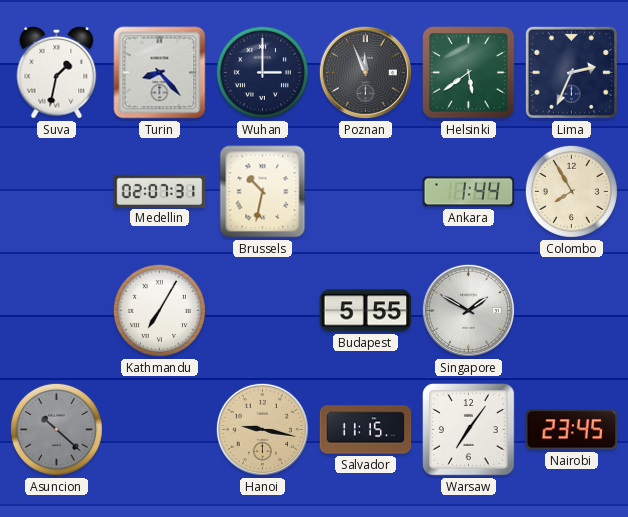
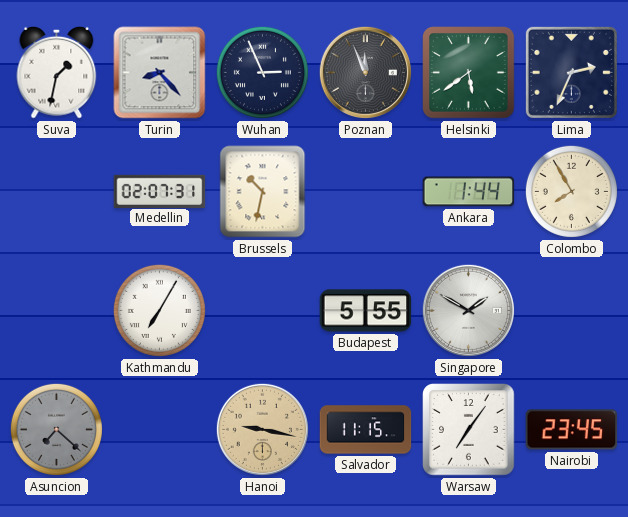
Wuhan: 3:00 -> 2:56
Asuncion: 10:22 -> 7:22
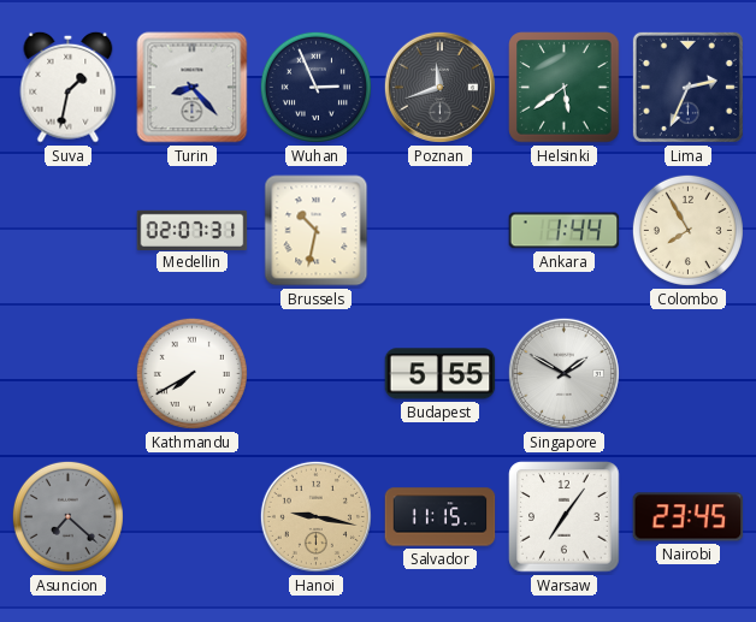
Poznan: 11:56 -> 11:42
Kathmandu: 7:05 -> 7:40
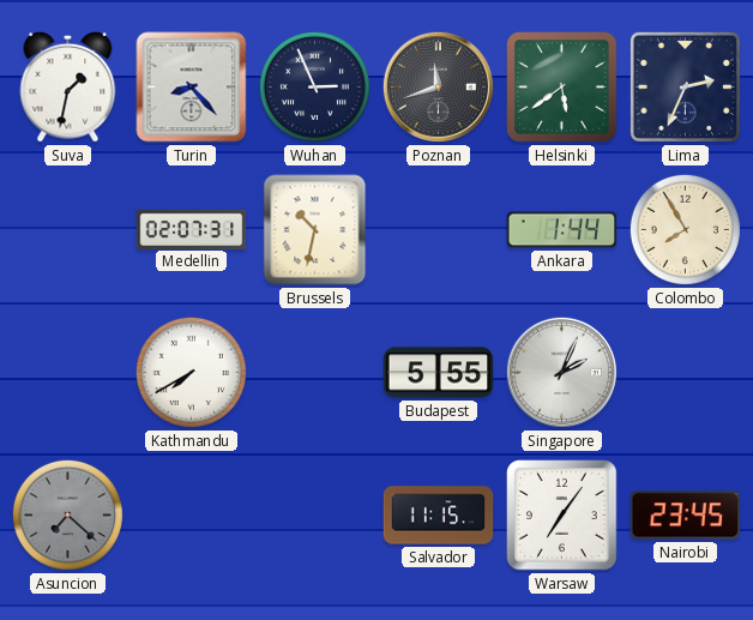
Singapore: 1:50 -> 2:04
Hanoi: 9:17 -> none
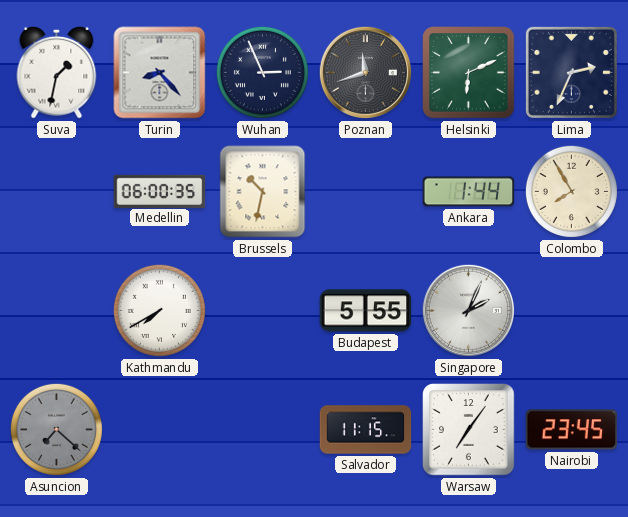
Helsinki: 5:39 -> 6:11
Medellin: 02:07 -> 06:00
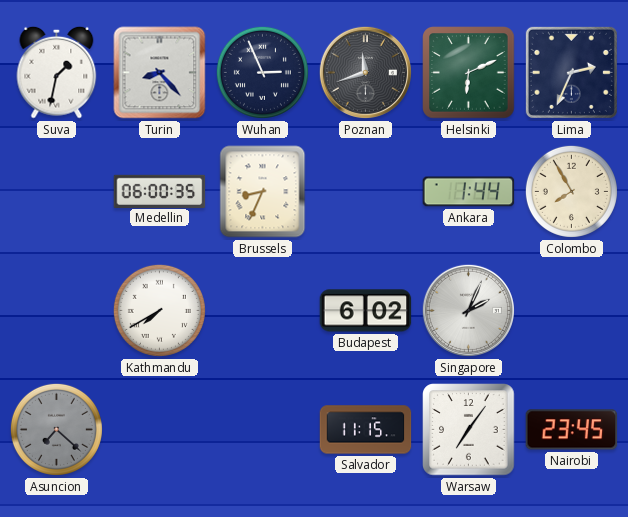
Brussels: 10:32 -> 8:34
Budapest: 5:55 -> 6:02
